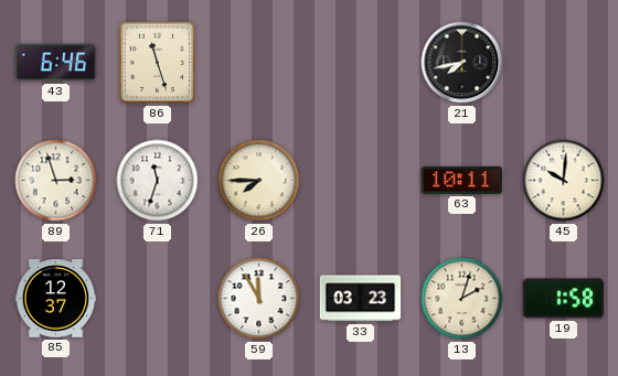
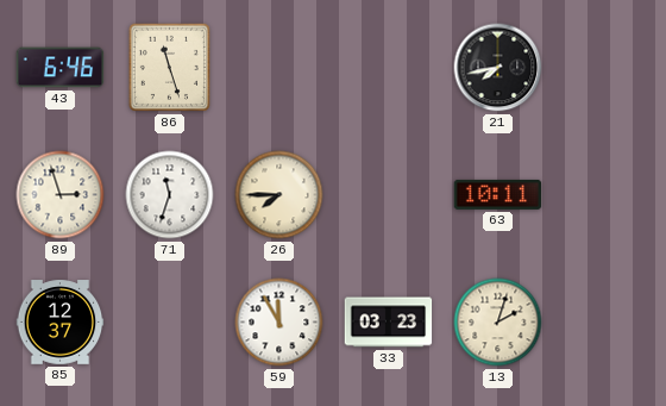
45: 10:01 -> none
19: 1:58 -> none
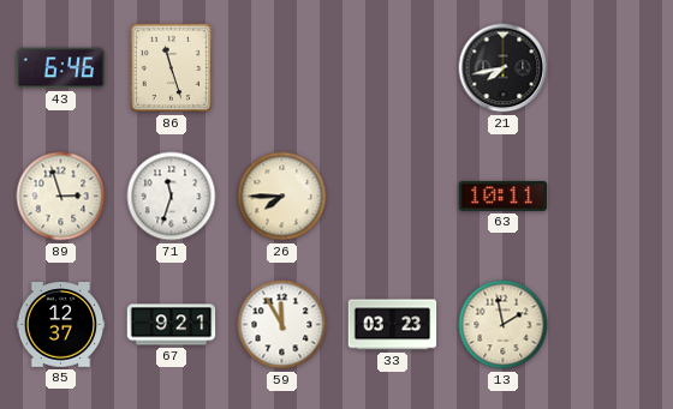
67: none -> 9:21
13: 2:03 -> 1:58
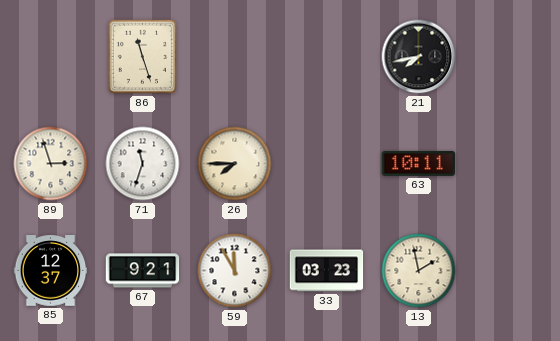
43: 6:46 -> none
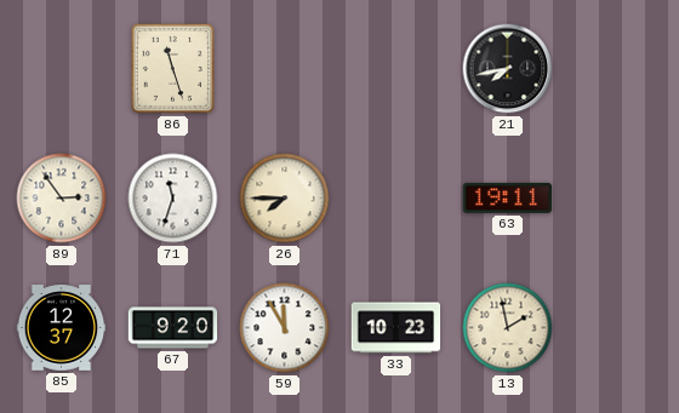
89: 2:57 -> 2:54
63: 10:11 -> 19:11
67: 9:21 -> 9:20
33: 03:23 -> 10:23
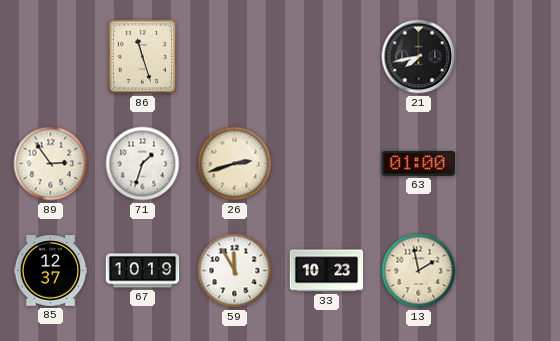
71: 11:33 -> 1:33
26: 7:45 -> 2:42
63: 19:11 -> 01:00
67: 9:20 -> 10:19
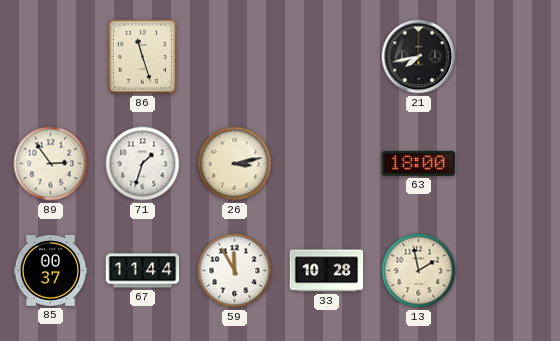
26: 2:42 -> 3:13
63: 01:00 -> 18:00
85: 12:37 -> 00:37
67: 10:19 -> 11:44
33: 10:23 -> 10:28
